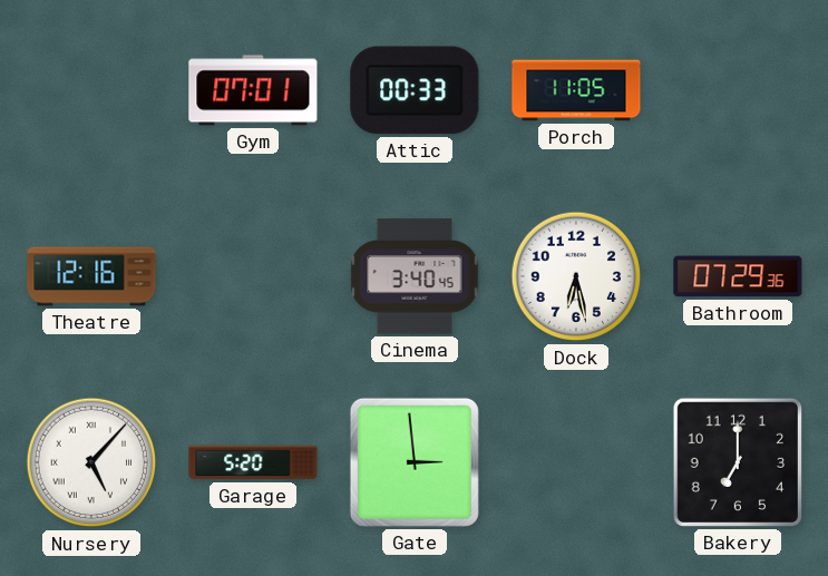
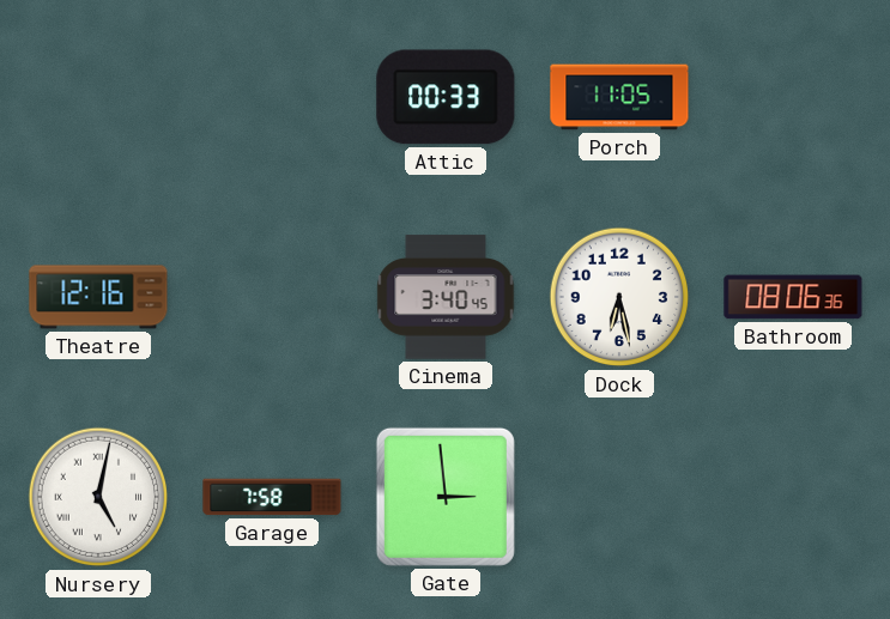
Gym: 07:01 -> none
Bathroom: 07:29 -> 08:06
Nursery: 5:07 -> 5:02
Garage: 5:20 -> 7:58
Bakery: 7:00 -> none
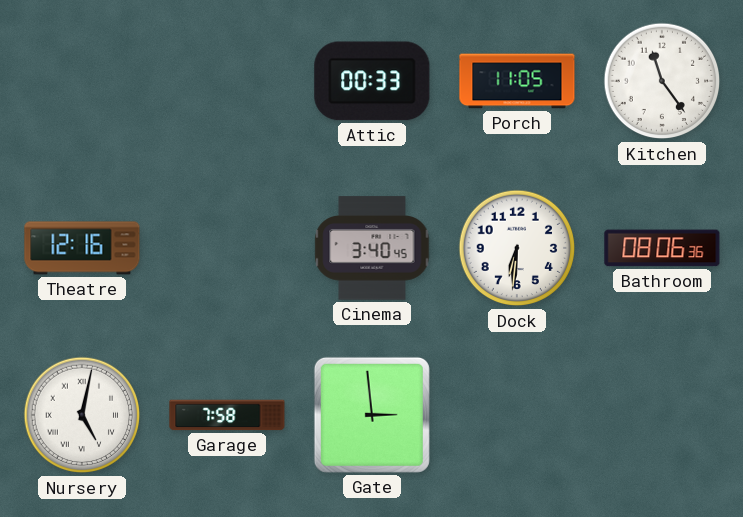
Kitchen: none -> 11:24
Dock: 6:28 -> 6:31
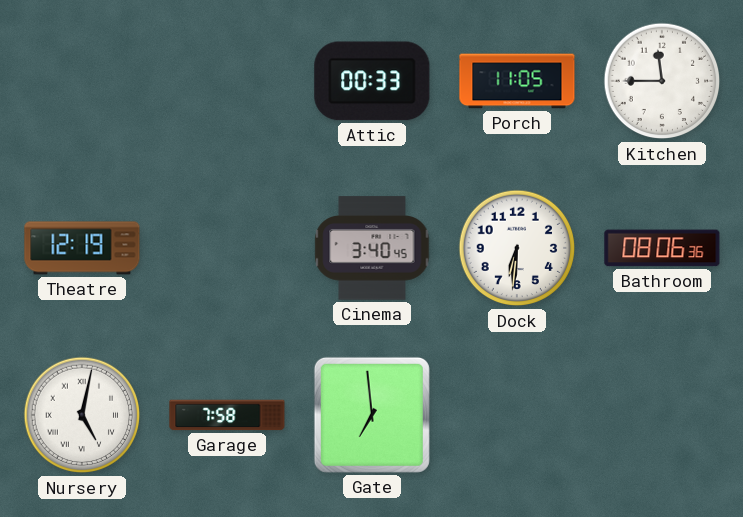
Kitchen: 11:24 -> 11:45
Theatre: 12:16 -> 12:19
Gate: 2:59 -> 6:59
